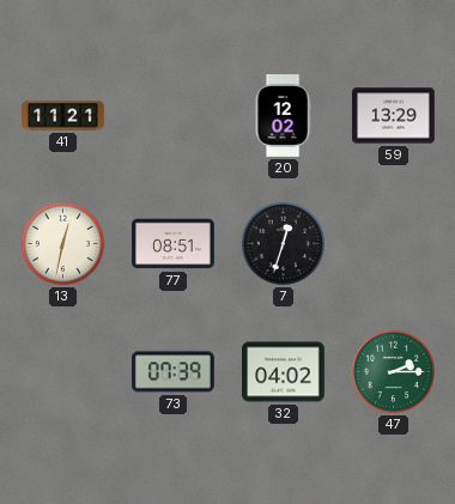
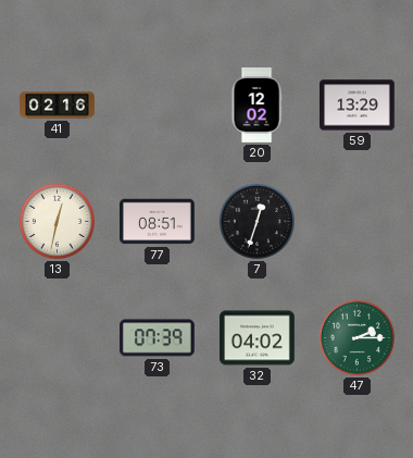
41: 11:21 -> 02:16
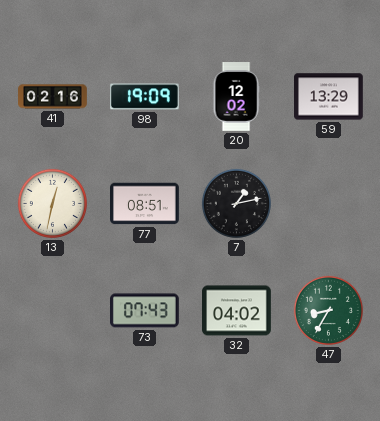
98: none -> 19:09
7: 12:33 -> 1:13
73: 07:39 -> 07:43
47: 2:15 -> 8:35
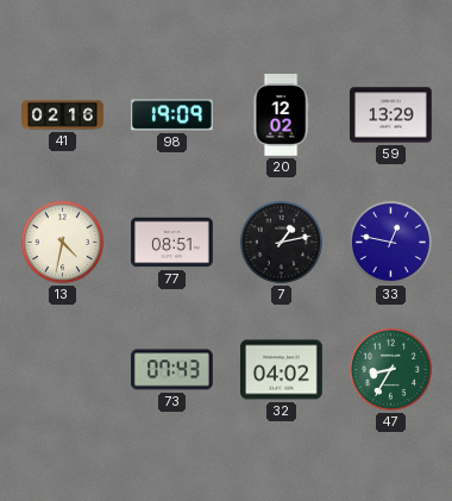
13: 12:32 -> 4:32
33: none -> 12:47
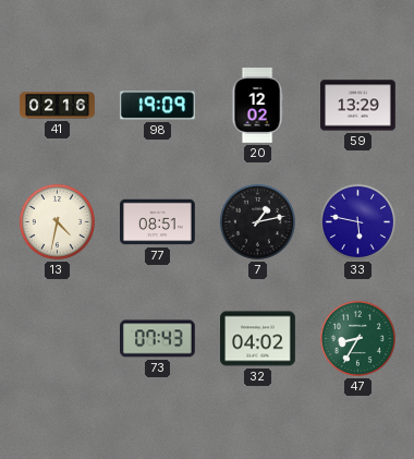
33: 12:47 -> 5:47
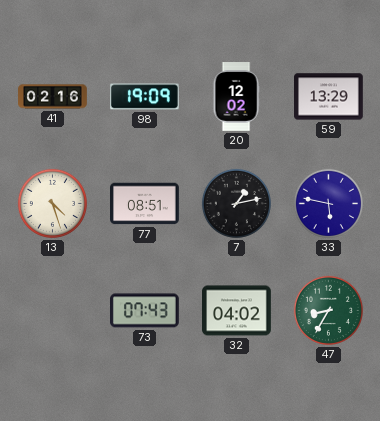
13: 4:32 -> 4:27
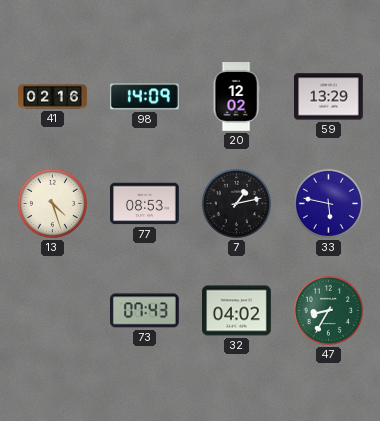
98: 19:09 -> 14:09
77: 08:51 -> 08:53
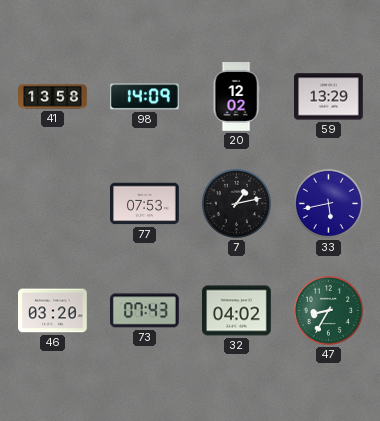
41: 02:16 -> 13:58
13: 4:27 -> none
77: 08:53 -> 07:53
33: 5:47 -> 5:43
46: none -> 03:20
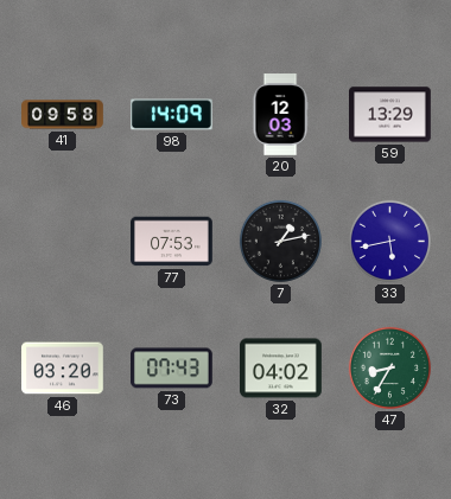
41: 13:58 -> 09:58
20: 12:02 -> 12:03
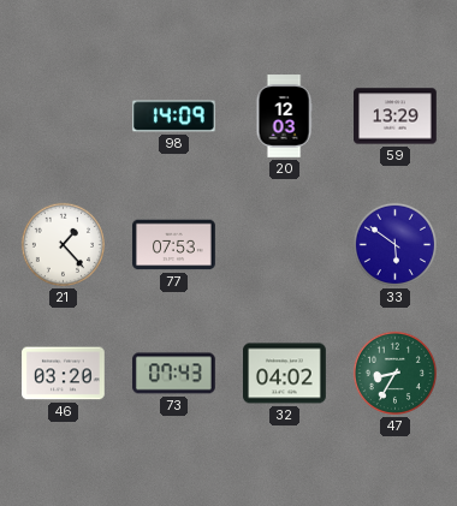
41: 09:58 -> none
21: none -> 1:23
7: 1:13 -> none
33: 5:43 -> 5:51
